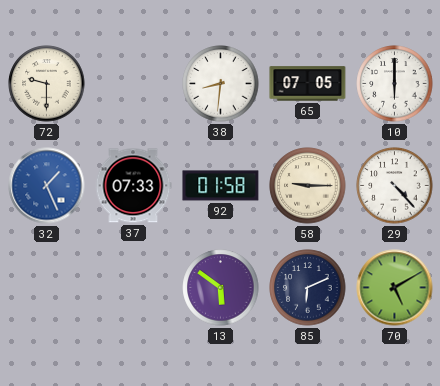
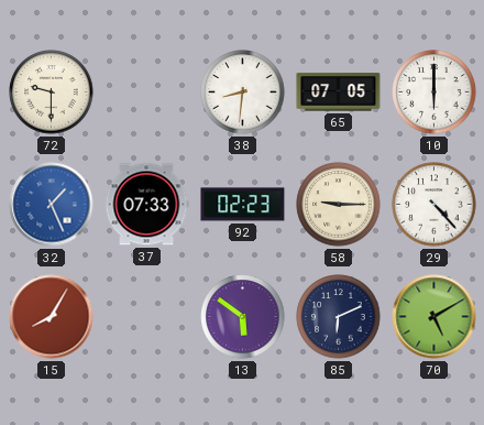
92: 01:58 -> 02:23
15: none -> 8:05
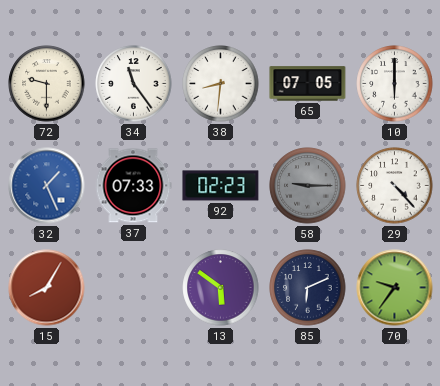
34: none -> 11:24
58 dial: cream -> grey
70: 5:10 -> 9:36
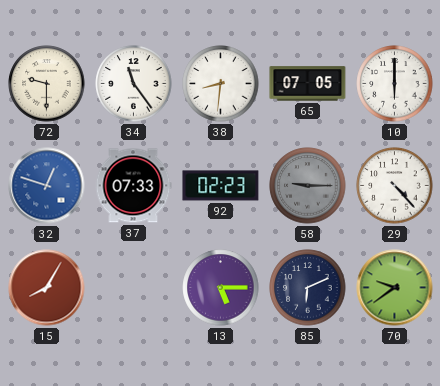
32: 1:26 -> 12:48
13: 5:51 -> 5:15
70: 9:36 -> 9:39
